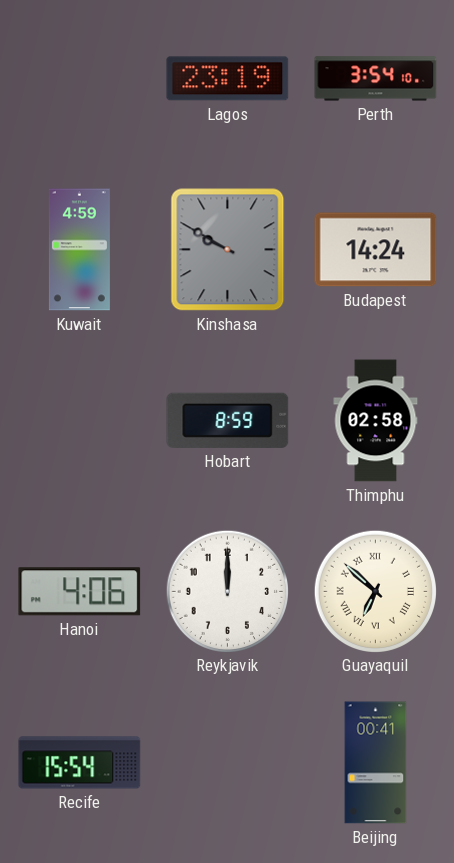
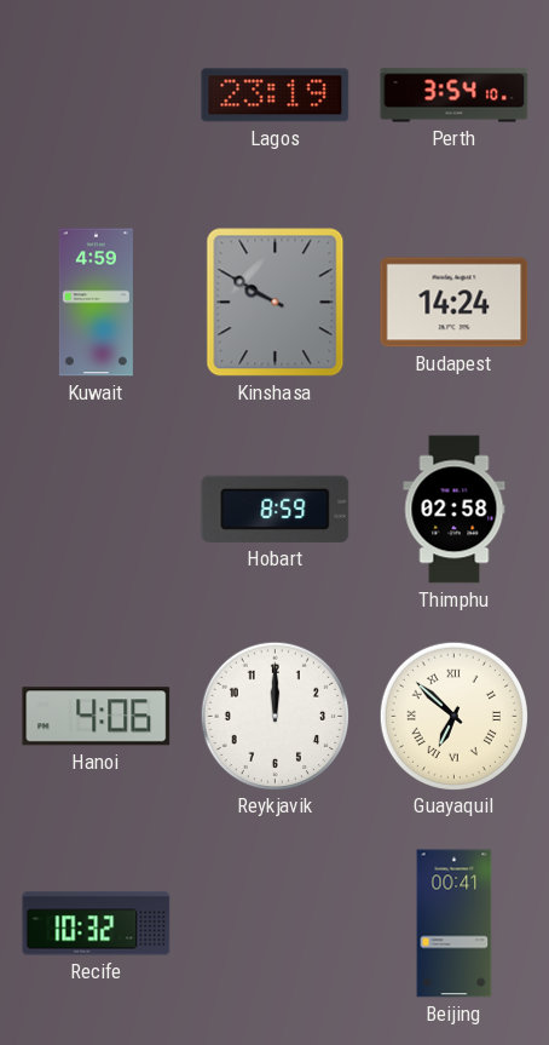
Recife: 15:54 -> 10:32
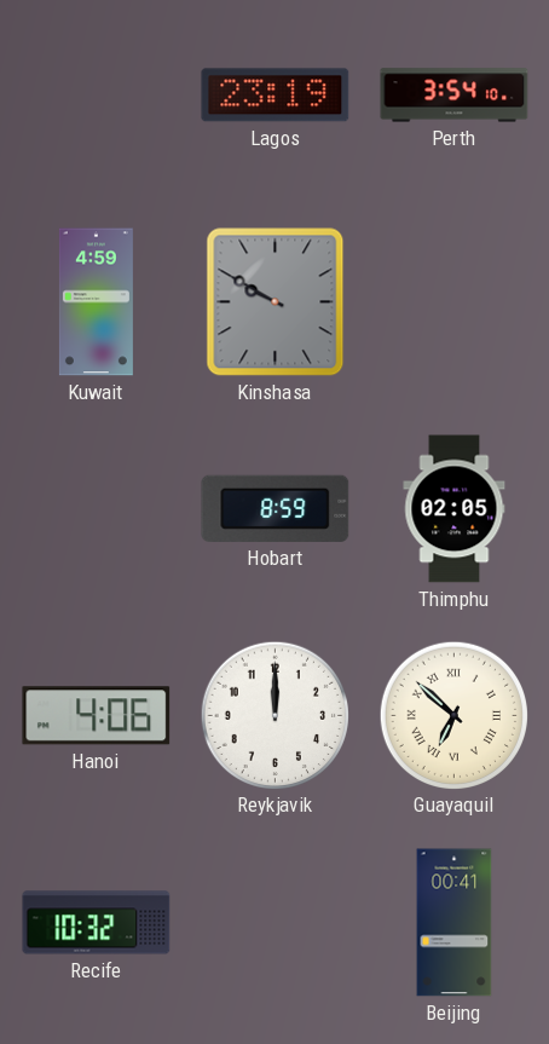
Budapest: 14:24 -> none
Thimphu: 02:58 -> 02:05
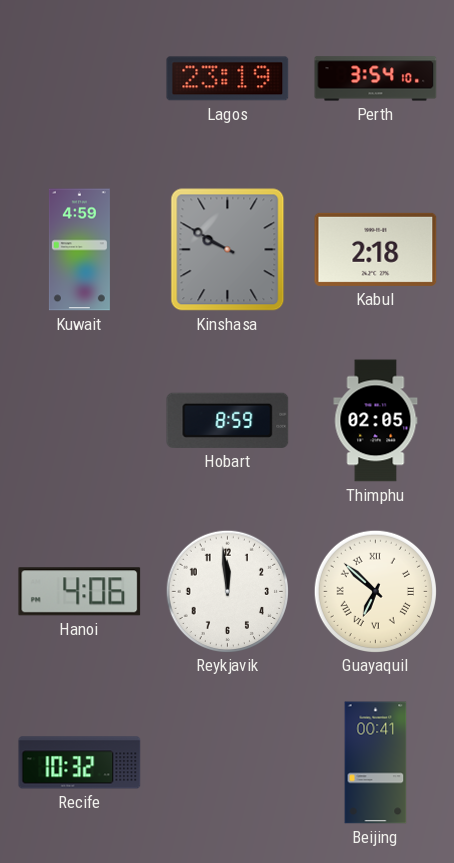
Kabul: none -> 2:18
Reykjavik: 12:00 -> 11:59
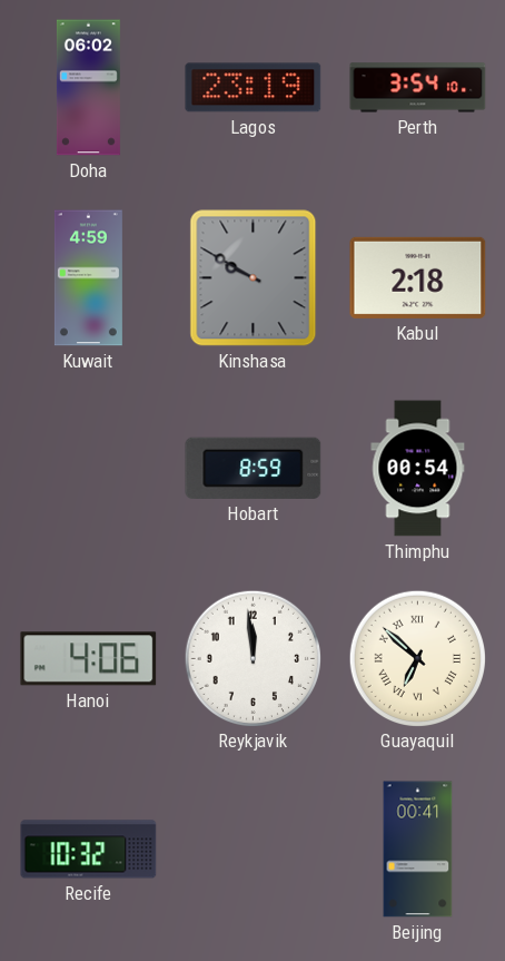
Doha: none -> 06:02
Thimphu: 02:05 -> 00:54
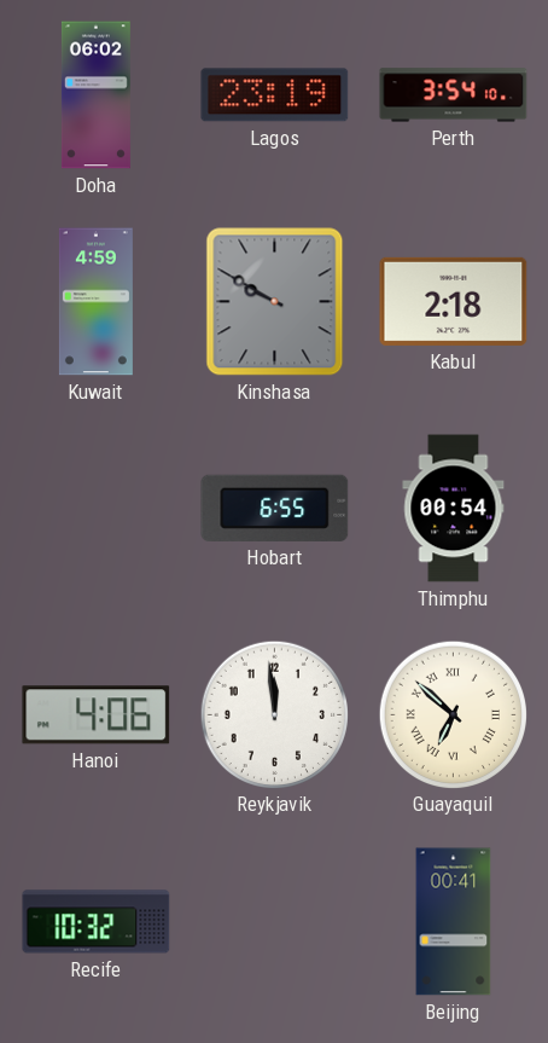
Hobart: 8:59 -> 6:55
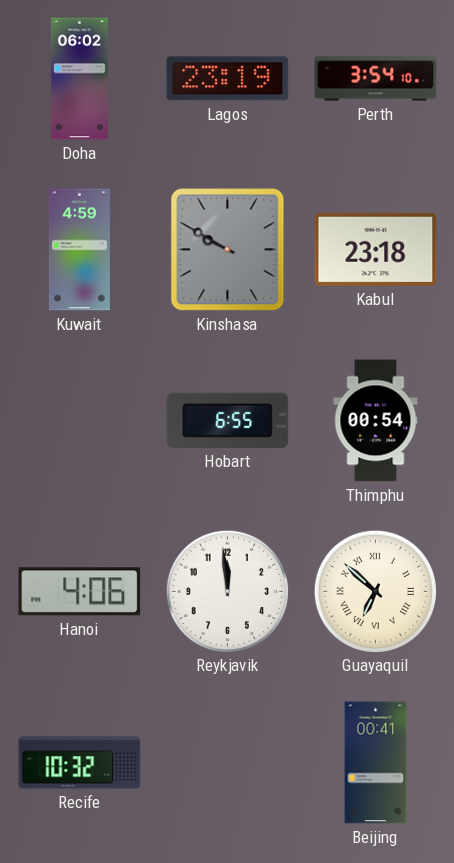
Kabul: 2:18 -> 23:18
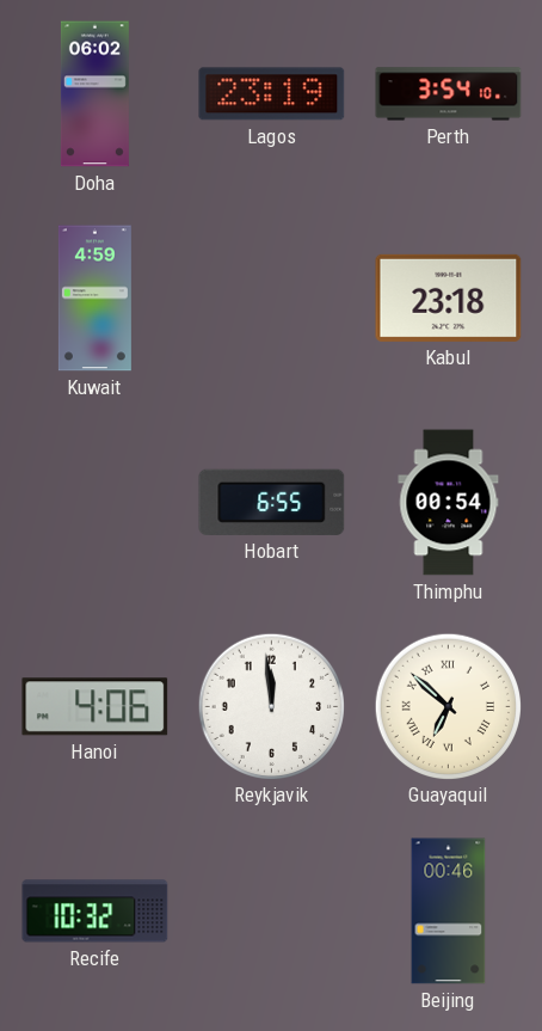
Kinshasa: 9:50 -> none
Beijing: 00:41 -> 00:46
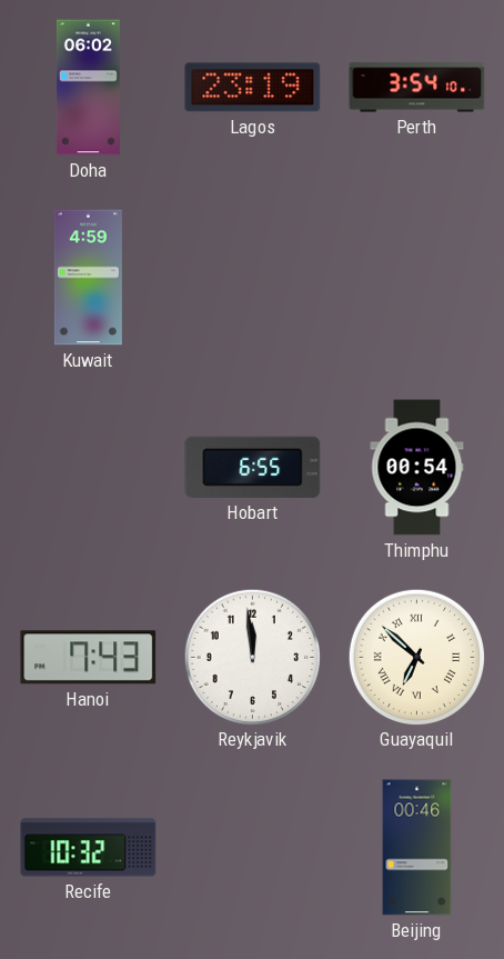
Kabul: 23:18 -> none
Hanoi: 4:06 -> 7:43
